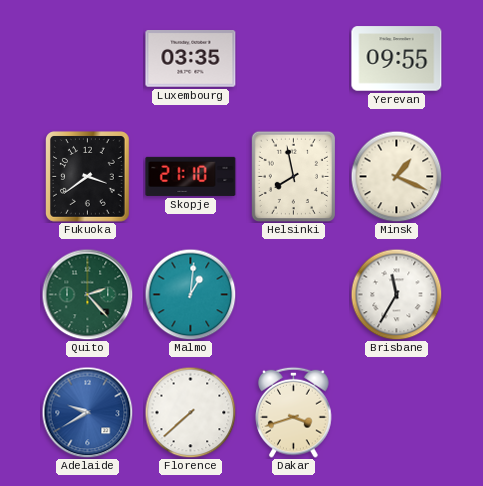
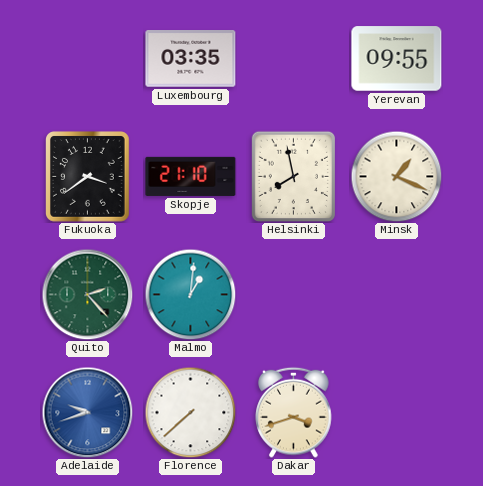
Brisbane: 11:35 -> none
Adelaide: 9:40 -> 9:42
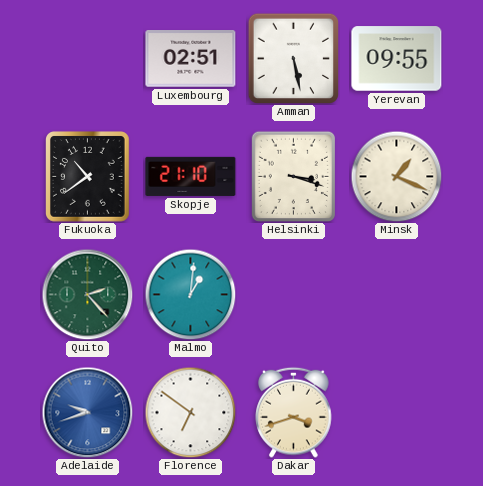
Luxembourg: 03:35 -> 02:51
Amman: none -> 5:28
Fukuoka: 3:39 -> 10:39
Helsinki: 7:58 -> 3:18
Florence: 7:38 -> 6:51
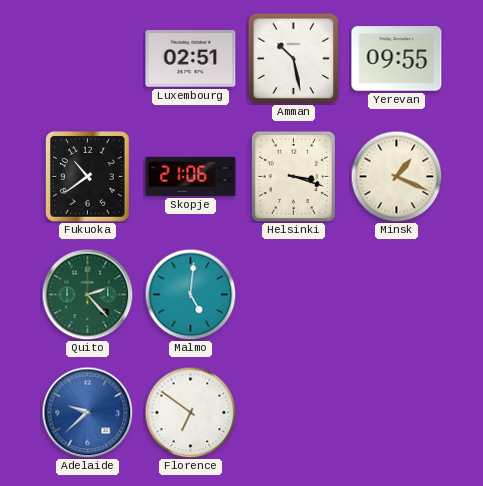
Amman: 5:28 -> 10:28
Skopje: 21:10 -> 21:06
Malmo: 1:01 -> 5:01
Adelaide: 9:42 -> 9:38
Dakar: 3:42 -> none
